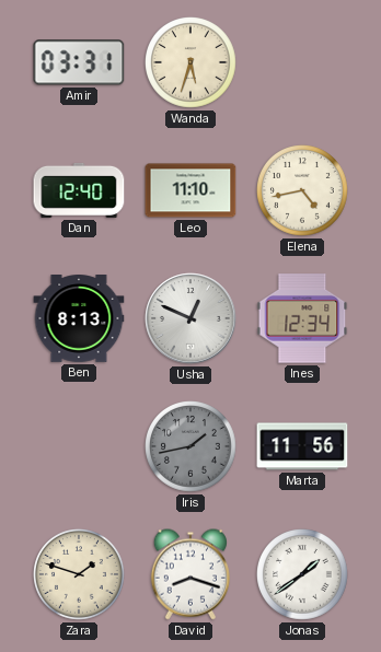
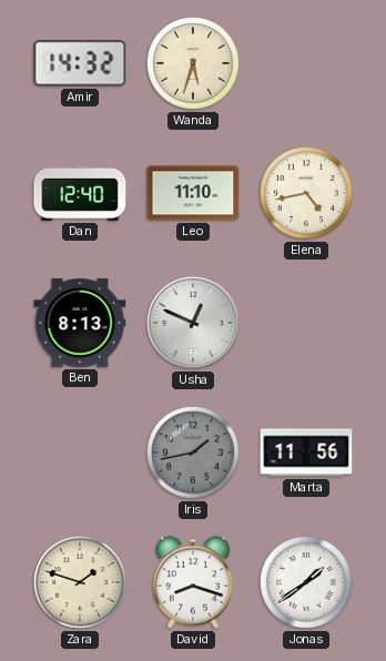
Amir: 03:31 -> 14:32
Ines: 12:34 -> none
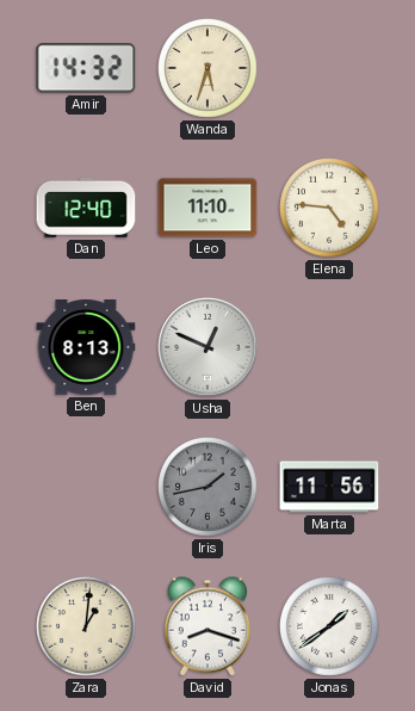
Elena: 4:43 -> 4:46
Zara: 1:48 -> 1:01
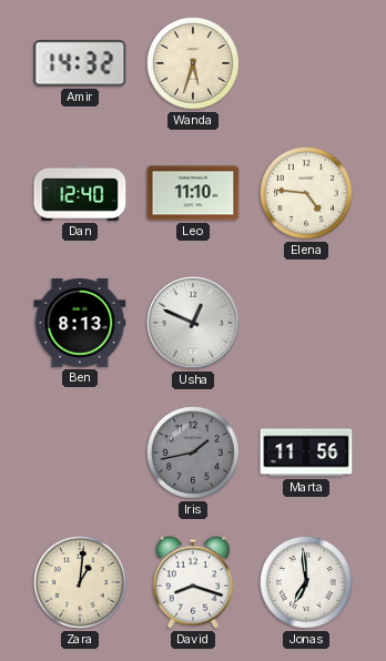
Jonas: 1:39 -> 6:59
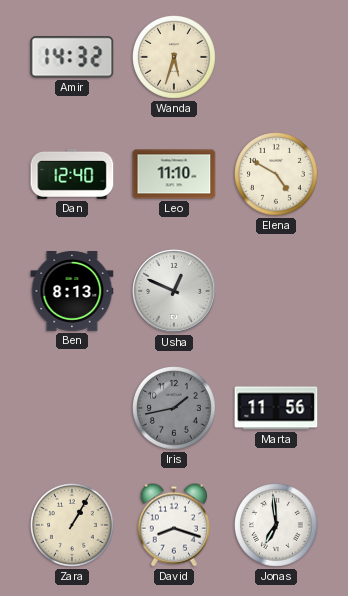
Elena: 4:46 -> 4:50
Zara: 1:01 -> 1:05
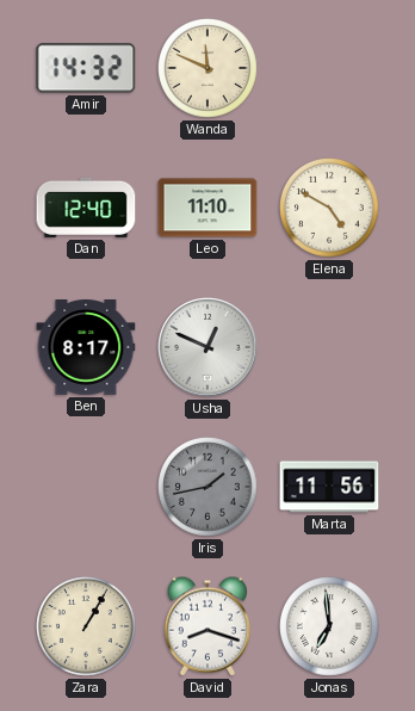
Wanda: 5:33 -> 11:49
Ben: 8:13 -> 8:17
